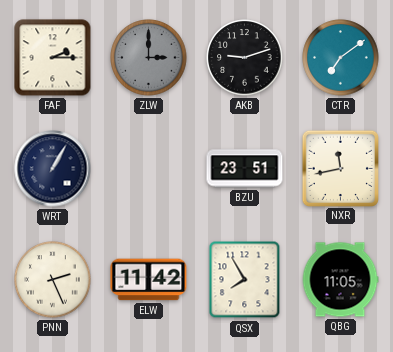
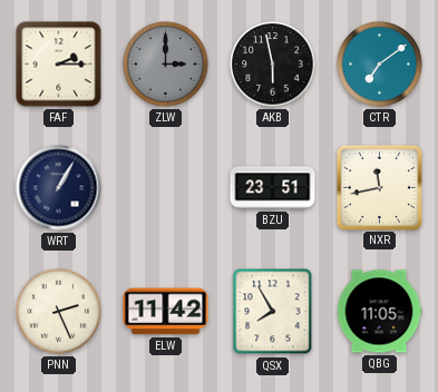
AKB: 9:12 -> 5:58
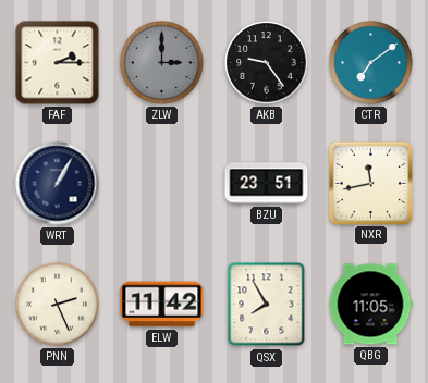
AKB: 5:58 -> 9:24
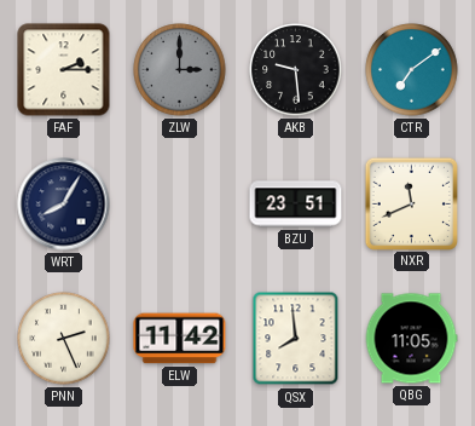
AKB: 9:24 -> 9:29
WRT: 1:05 -> 8:05
NXR: 11:43 -> 11:41
QSX: 7:55 -> 7:59
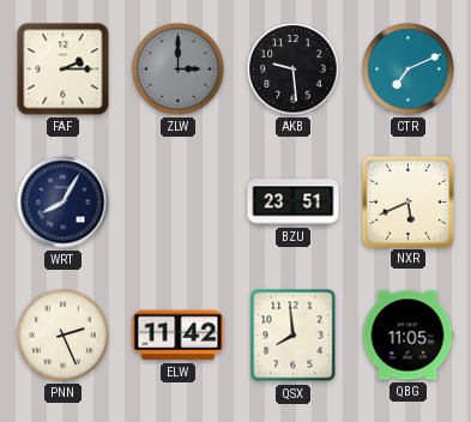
CTR: 7:09 -> 7:11
NXR: 11:41 -> 5:41
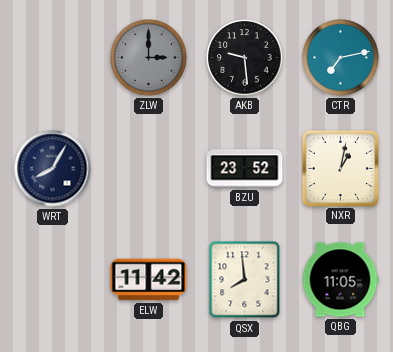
FAF: 2:15 -> none
CTR: 7:11 -> 7:13
BZU: 23:51 -> 23:52
NXR: 5:41 -> 1:02
PNN: 2:26 -> none
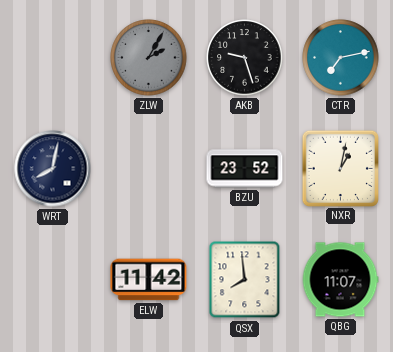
ZLW: 3:00 -> 2:05
AKB: 9:29 -> 9:27
WRT: 8:05 -> 8:02
QBG: 11:05 -> 11:07
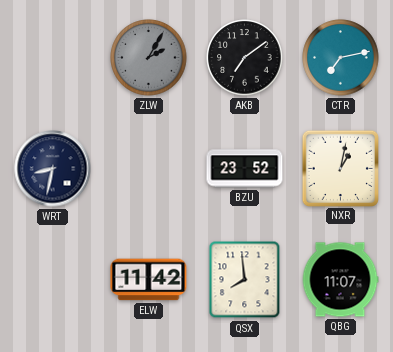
AKB: 9:27 -> 7:09
WRT: 8:02 -> 8:32
